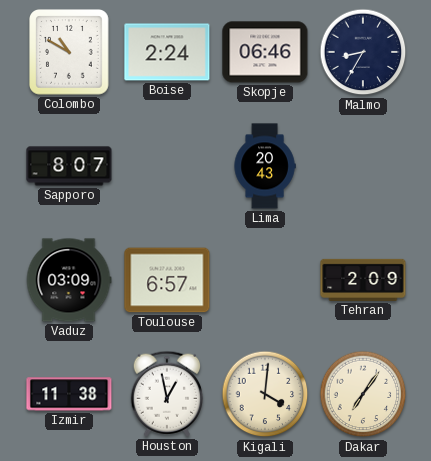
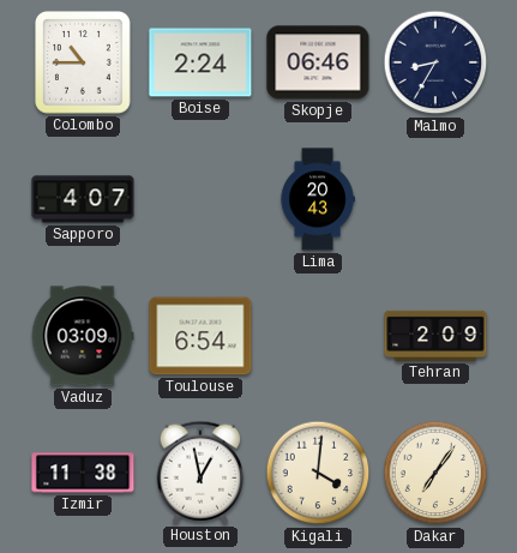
Colombo: 10:50 -> 10:45
Sapporo: 8:07 -> 4:07
Toulouse: 6:57 -> 6:54
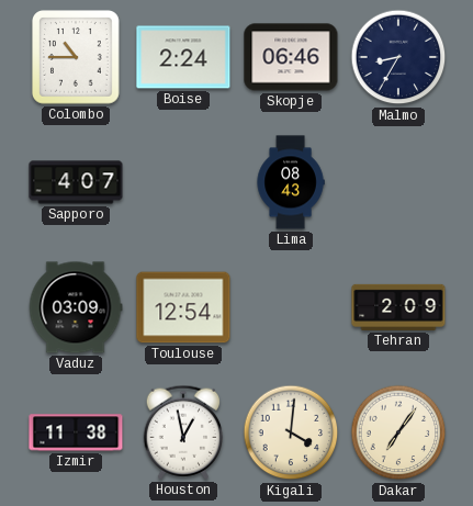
Lima: 20:43 -> 08:43
Toulouse: 6:54 -> 12:54
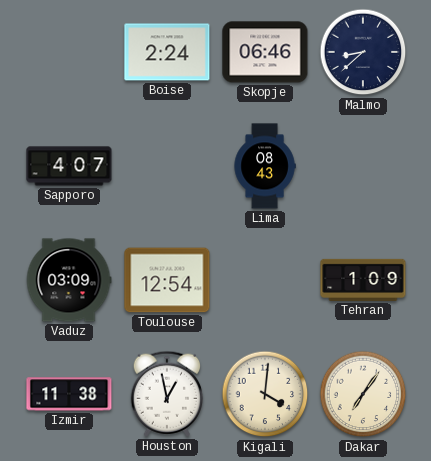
Colombo: 10:45 -> none
Malmo: 8:35 -> 8:38
Tehran: 2:09 -> 1:09
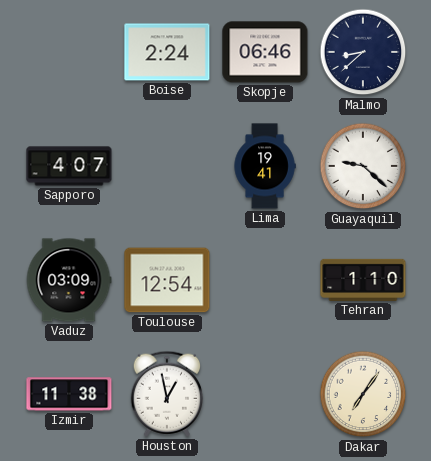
Lima: 08:43 -> 19:41
Guayaquil: none -> 9:22
Tehran: 1:09 -> 1:10
Kigali: 4:01 -> none
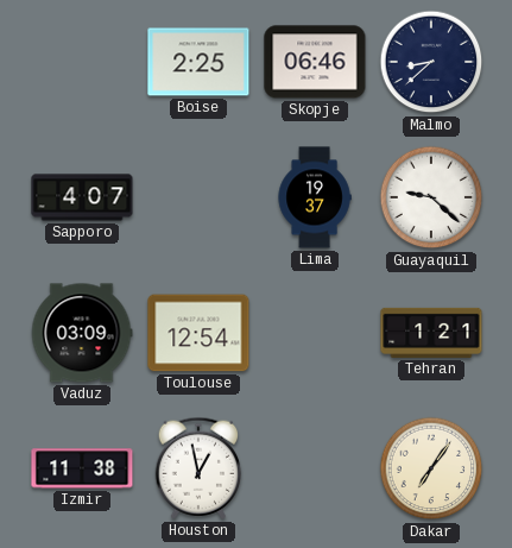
Boise: 2:24 -> 2:25
Lima: 19:41 -> 19:37
Tehran: 1:10 -> 1:21
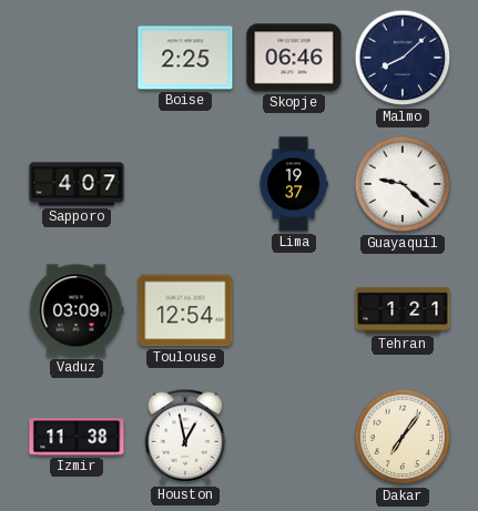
Malmo: 8:38 -> 8:08
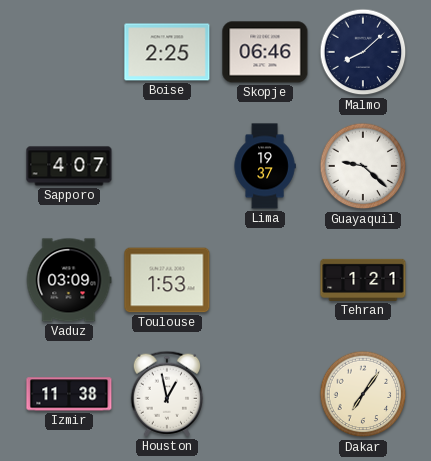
Toulouse: 12:54 -> 1:53
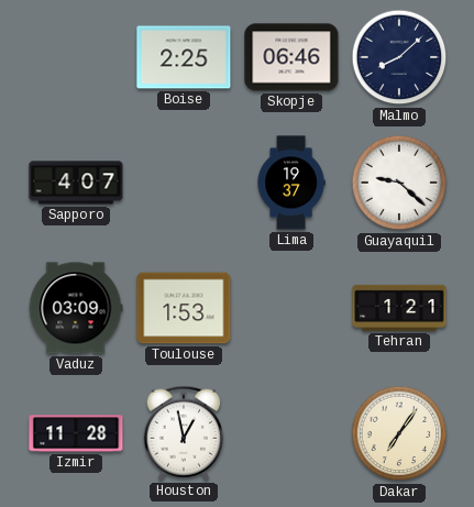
Izmir: 11:38 -> 11:28
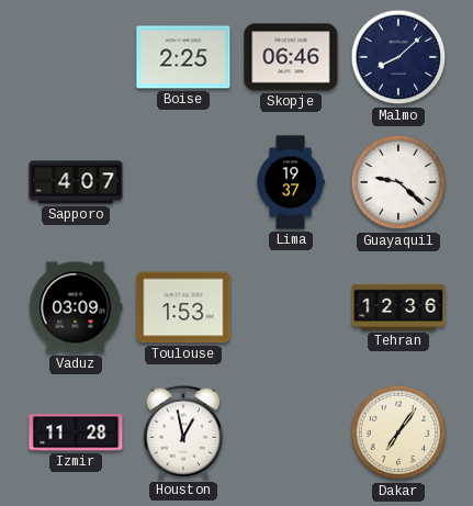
Tehran: 1:21 -> 12:36
